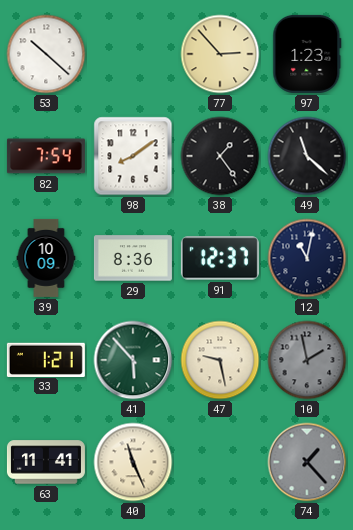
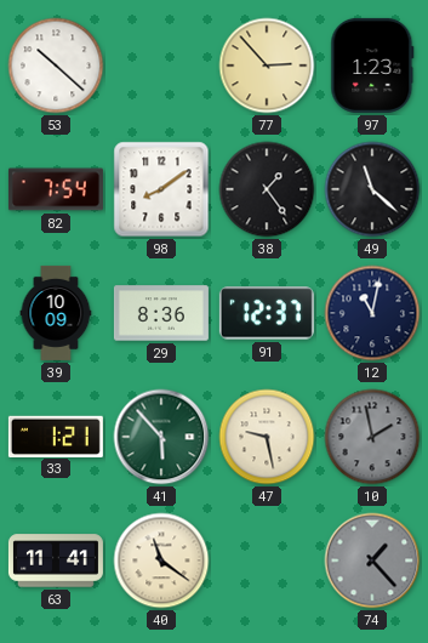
40: 11:26 -> 11:21
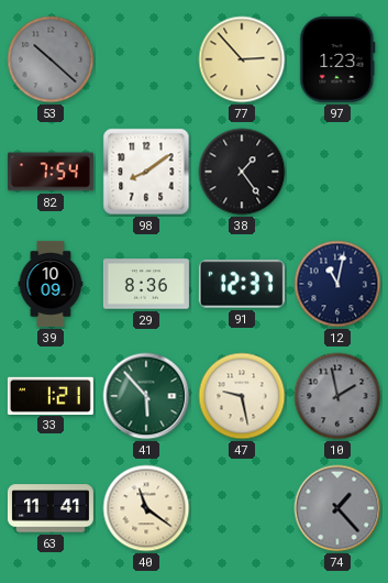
53 dial: white -> grey
49: 11:22 -> none
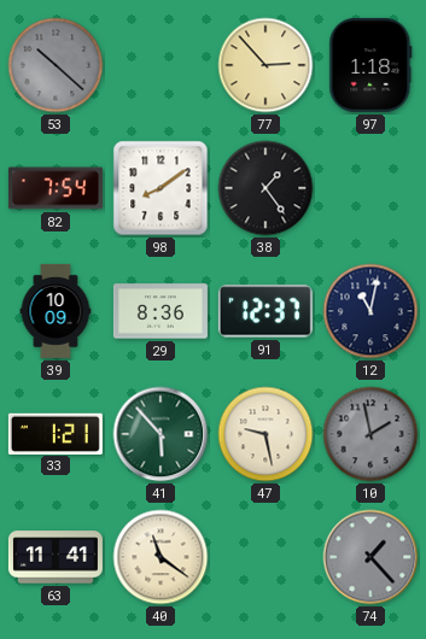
97: 1:23 -> 1:18
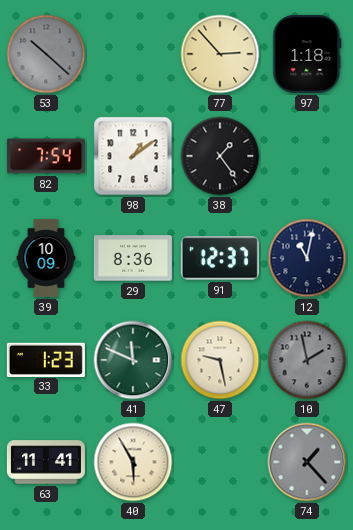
98: 8:09 -> 1:09
33: 1:21 -> 1:23
41: 5:53 -> 11:49
40: 11:21 -> 5:55
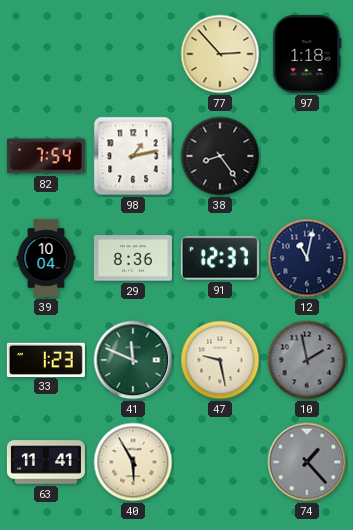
53: 10:22 -> none
98: 1:09 -> 1:13
38: 1:24 -> 8:24
39: 10:09 -> 10:04
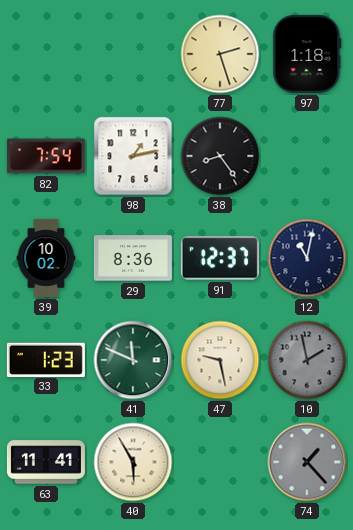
77: 2:53 -> 2:27
39: 10:04 -> 10:02
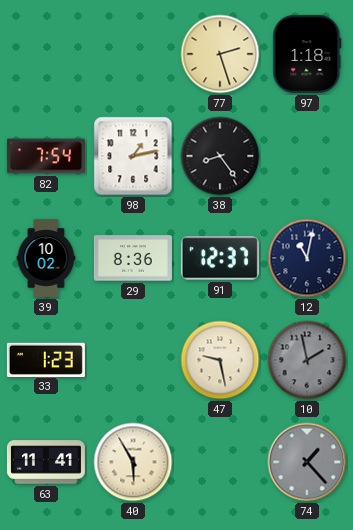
41: 11:49 -> none
